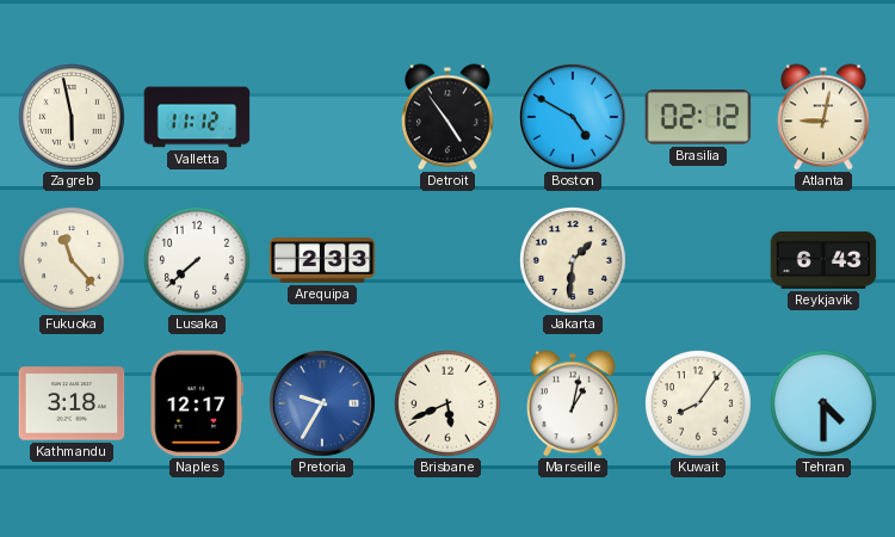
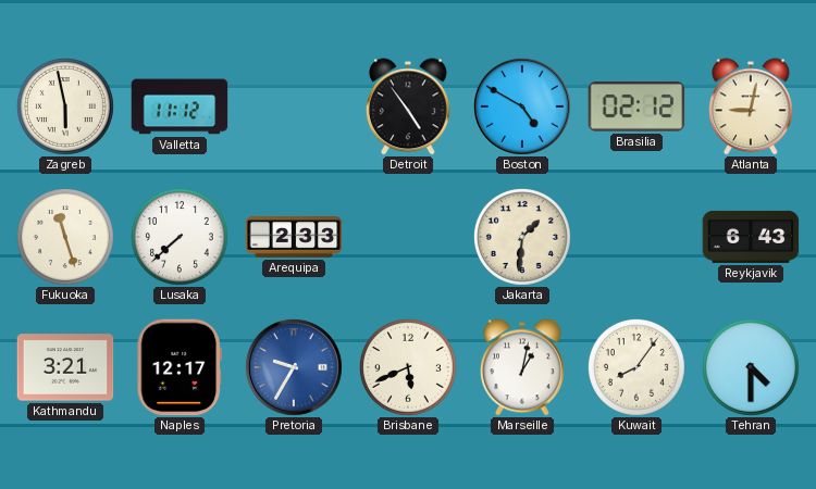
Fukuoka: 11:23 -> 11:27
Kathmandu: 3:18 -> 3:21
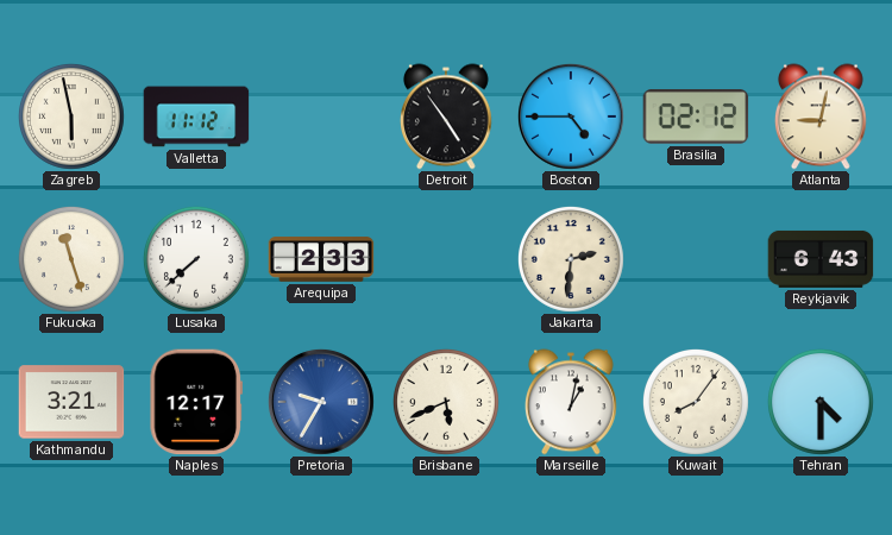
Boston: 4:50 -> 4:45
Jakarta: 1:31 -> 2:31
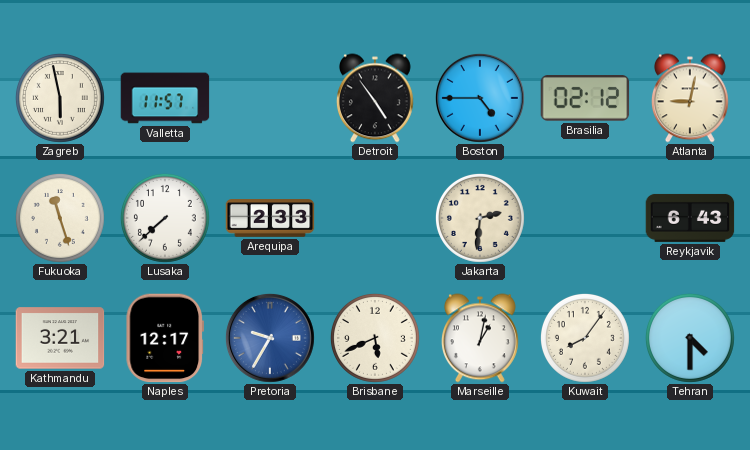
Valletta: 11:12 -> 11:57
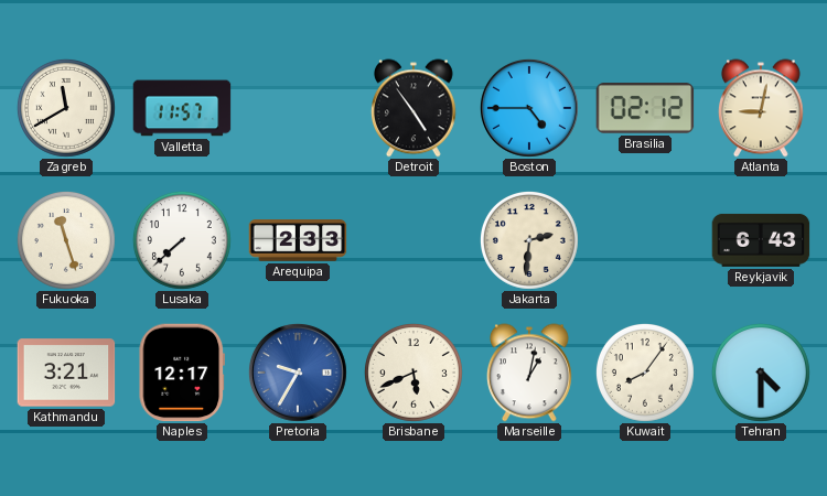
Zagreb: 5:58 -> 11:40
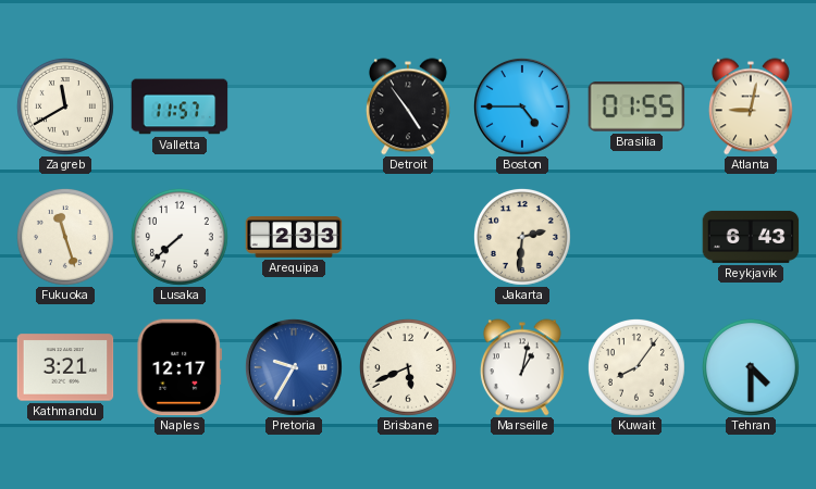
Brasilia: 02:12 -> 01:55
